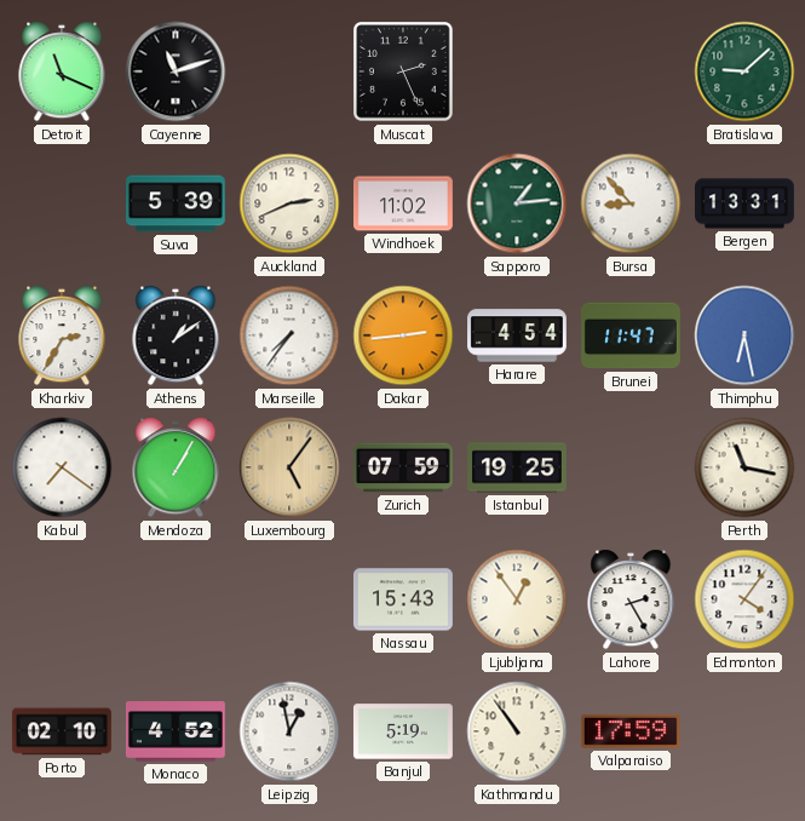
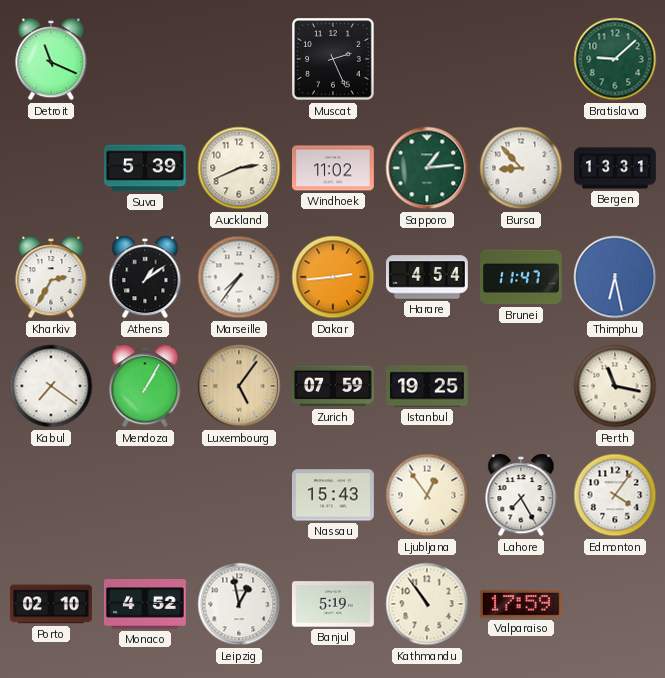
Cayenne: 11:12 -> none
Lahore: 2:25 -> 7:25
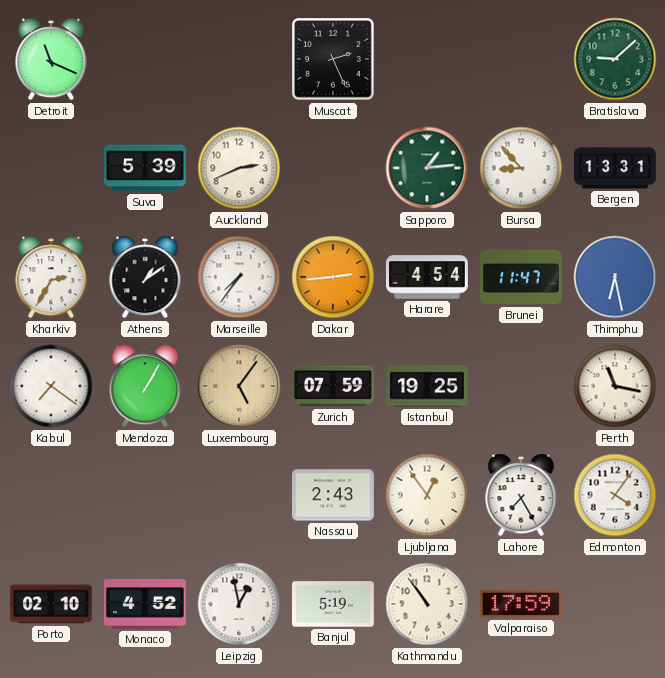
Windhoek: 11:02 -> none
Nassau: 15:43 -> 2:43
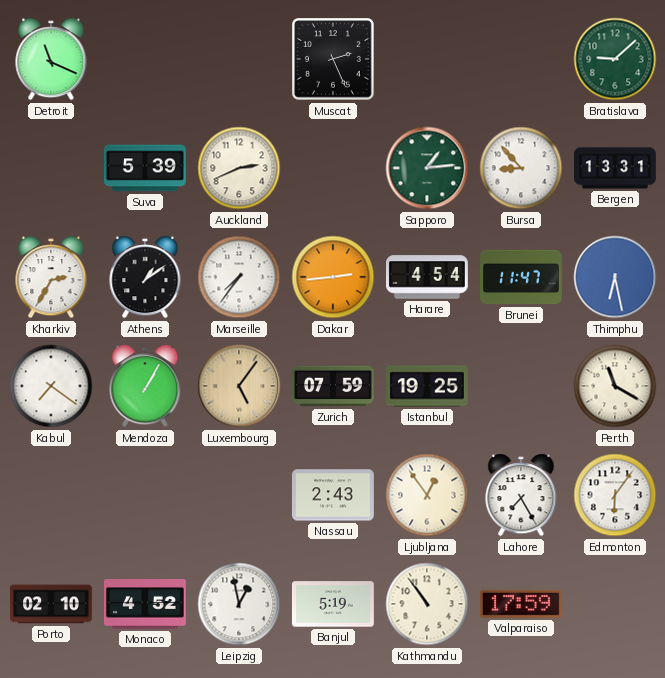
Perth: 11:17 -> 11:20
Edmonton: 4:06 -> 6:06
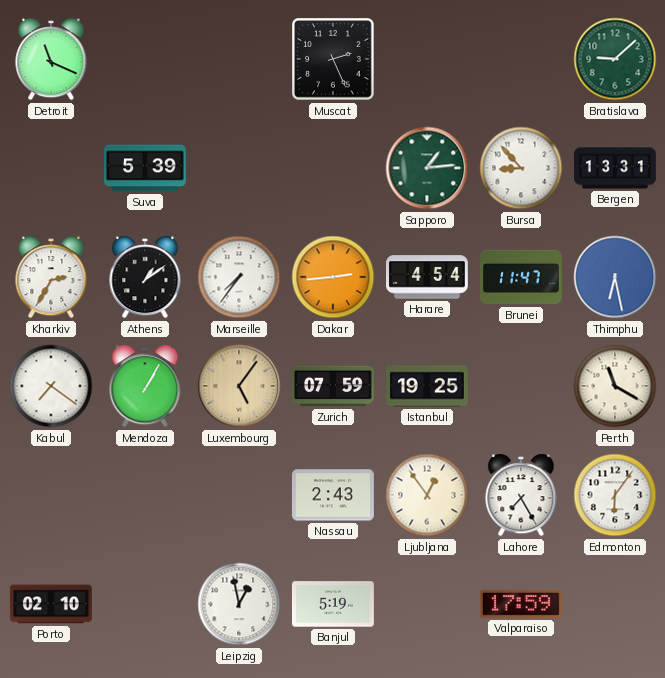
Auckland: 2:41 -> none
Monaco: 4:52 -> none
Kathmandu: 10:54 -> none
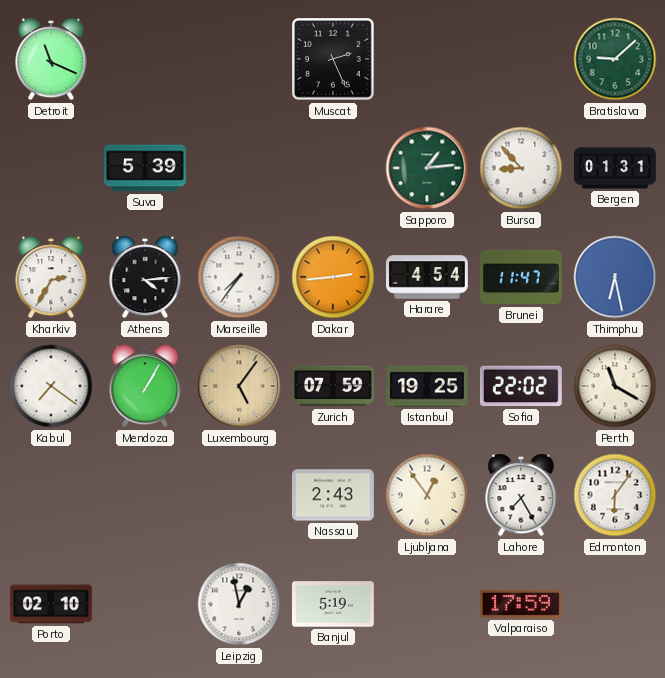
Bergen: 13:31 -> 01:31
Athens: 1:09 -> 4:14
Sofia: none -> 22:02
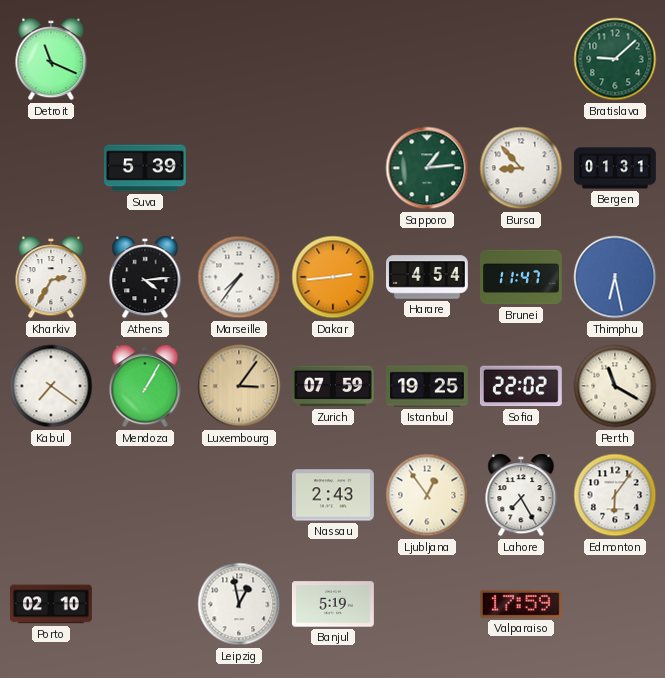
Muscat: 2:26 -> none
Luxembourg: 5:06 -> 3:06
